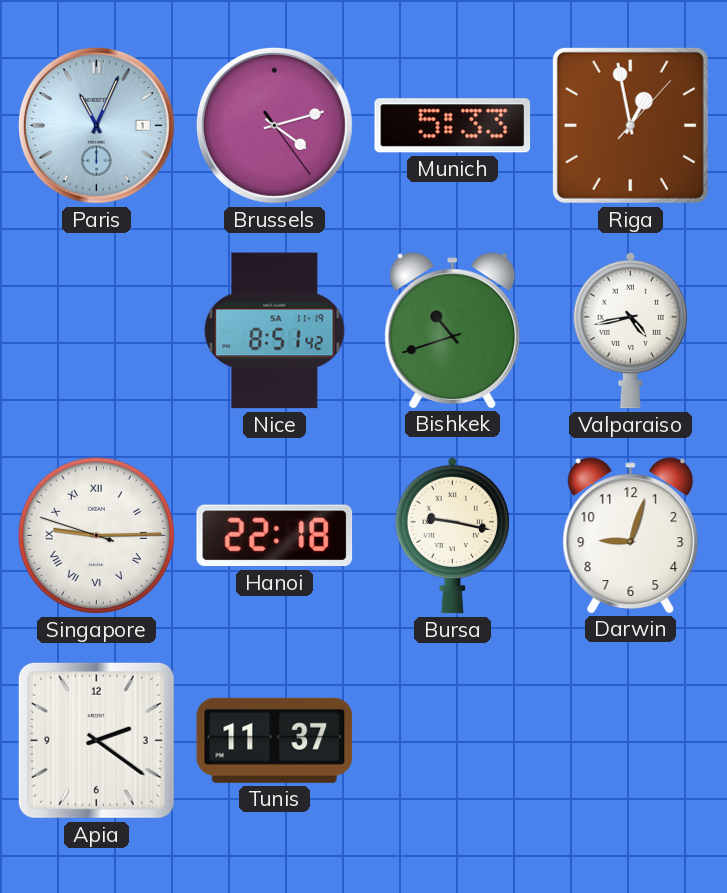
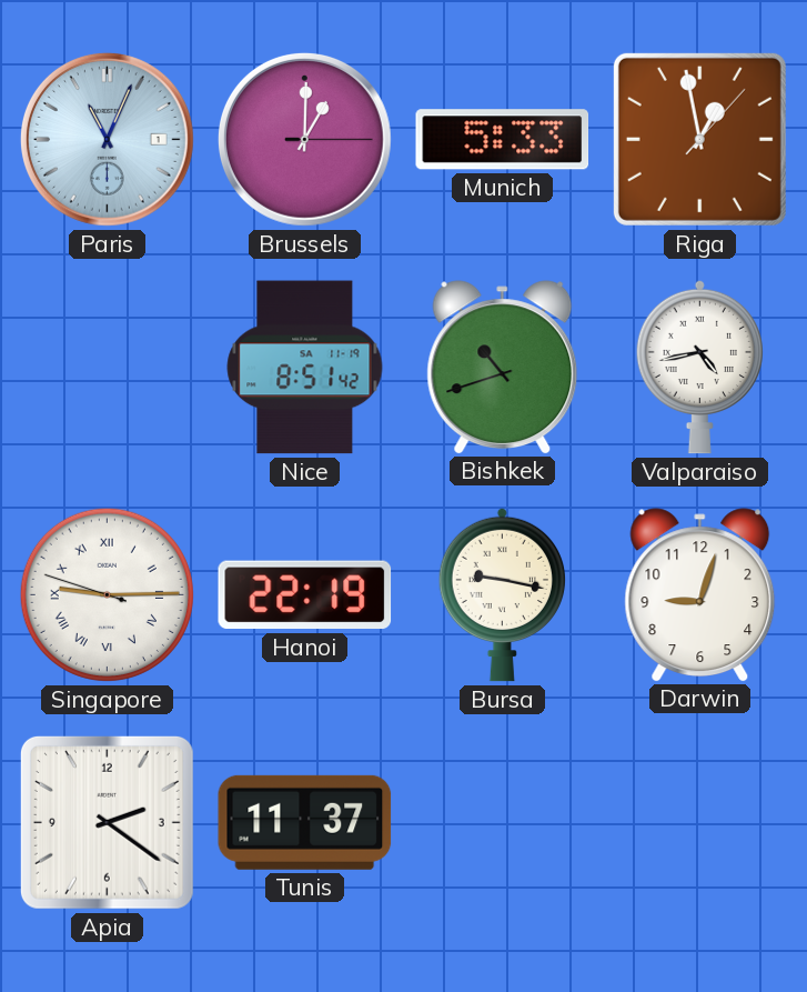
Brussels: 4:12 -> 1:00
Hanoi: 22:18 -> 22:19
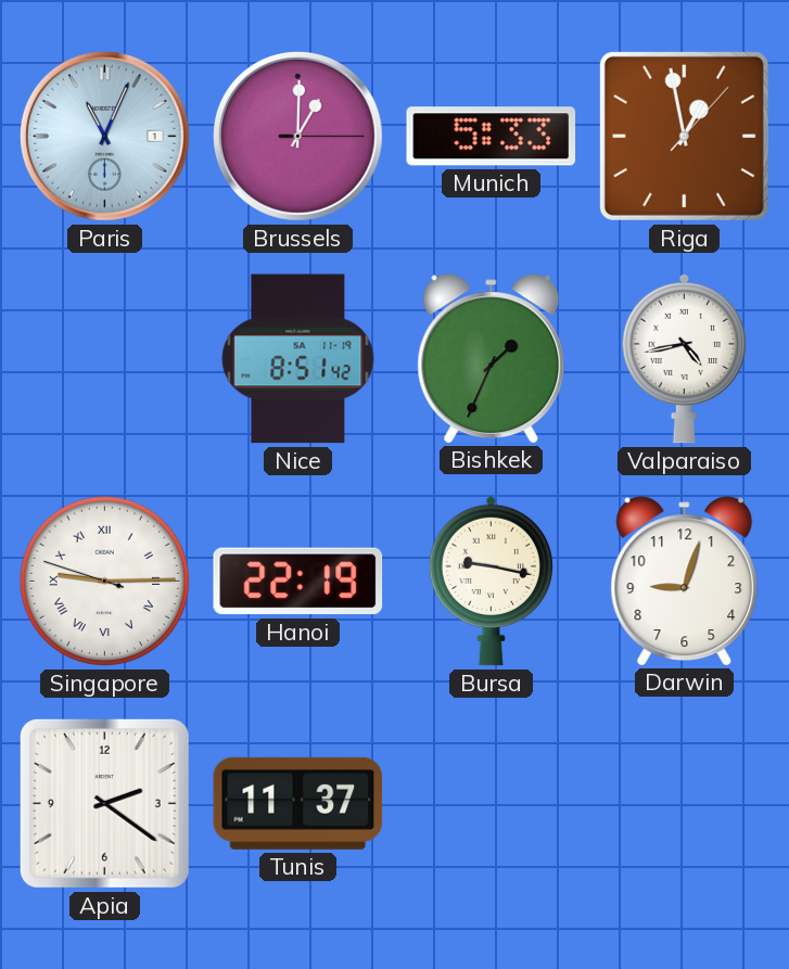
Bishkek: 10:42 -> 1:34
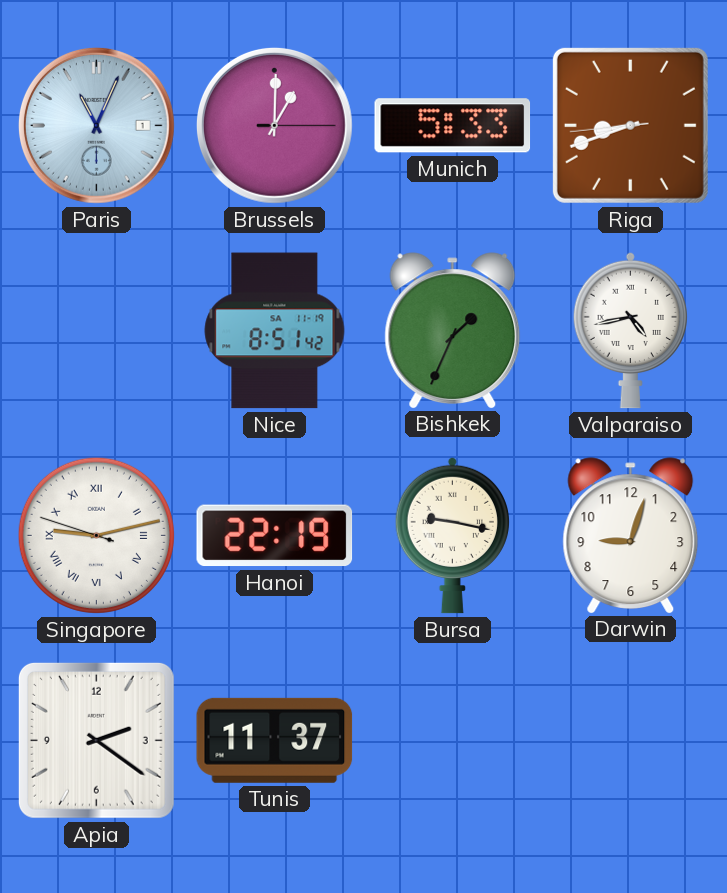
Riga: 12:58 -> 8:41
Singapore: 9:14 -> 9:12
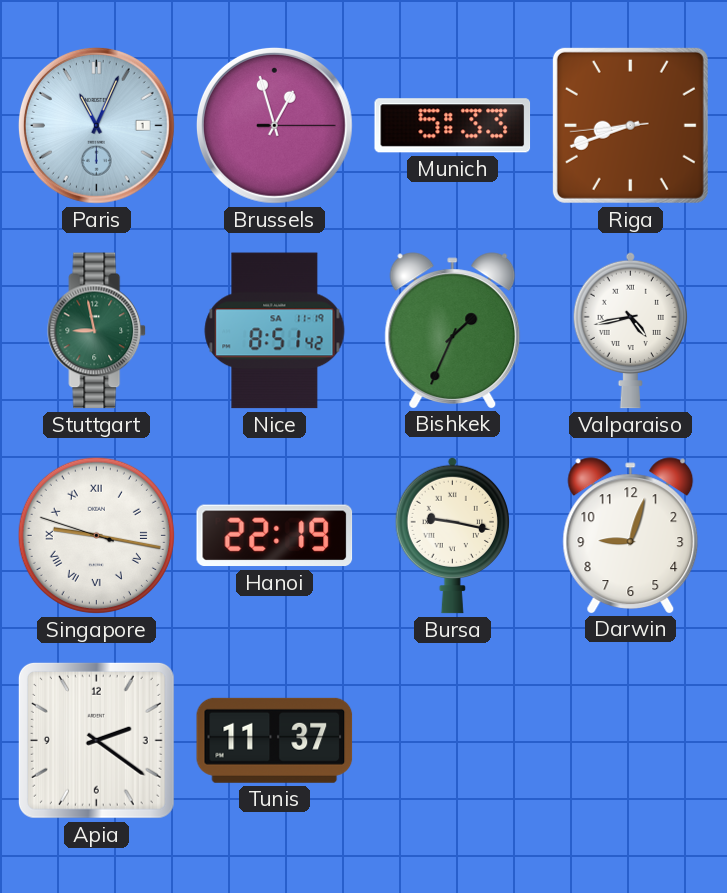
Brussels: 1:00 -> 12:57
Stuttgart: none -> 8:58
Singapore: 9:12 -> 9:16
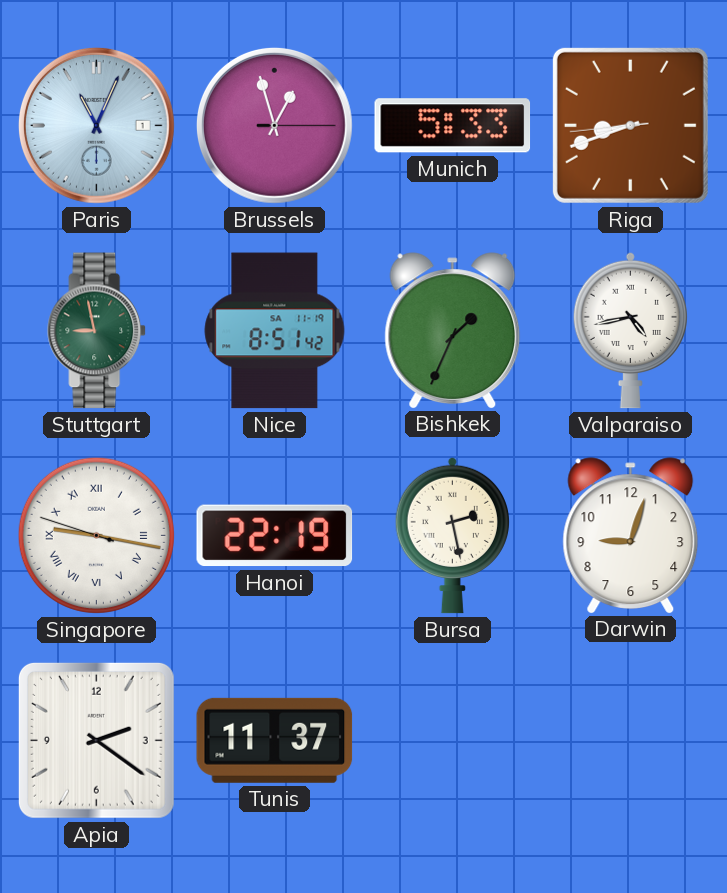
Bursa: 9:17 -> 2:28
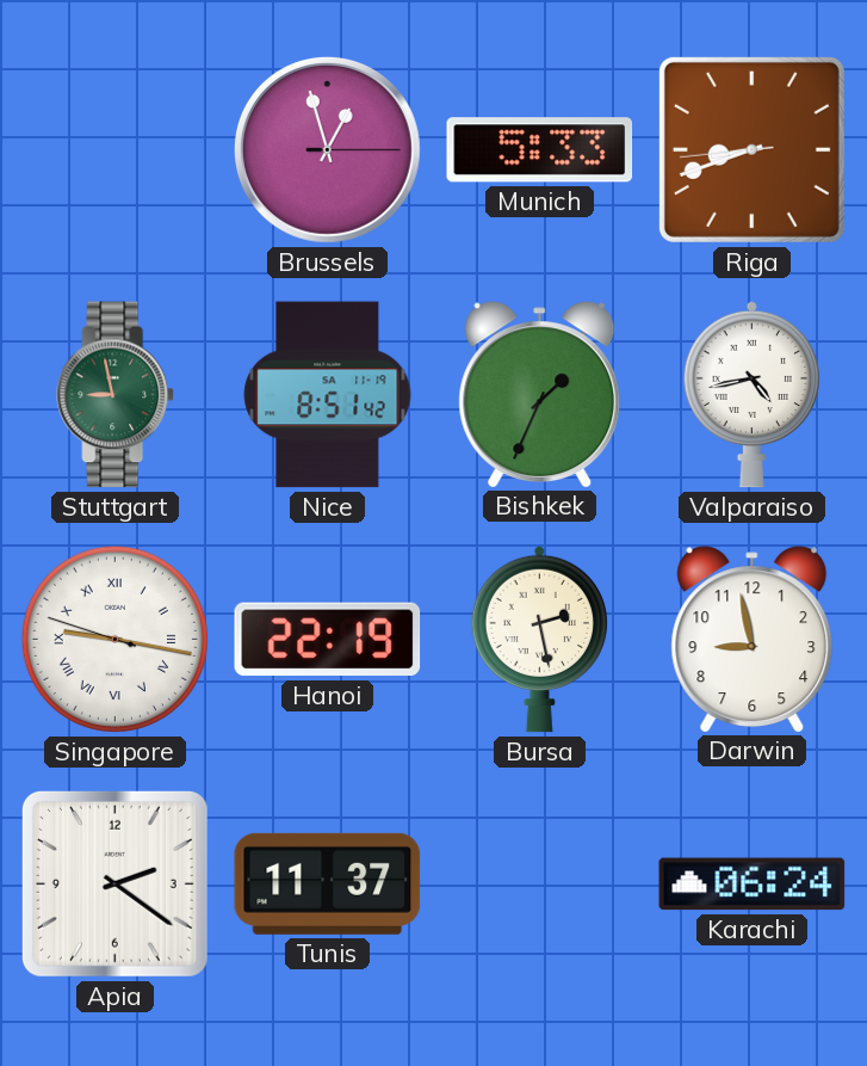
Paris: 11:04 -> none
Darwin: 9:03 -> 8:58
Karachi: none -> 06:24
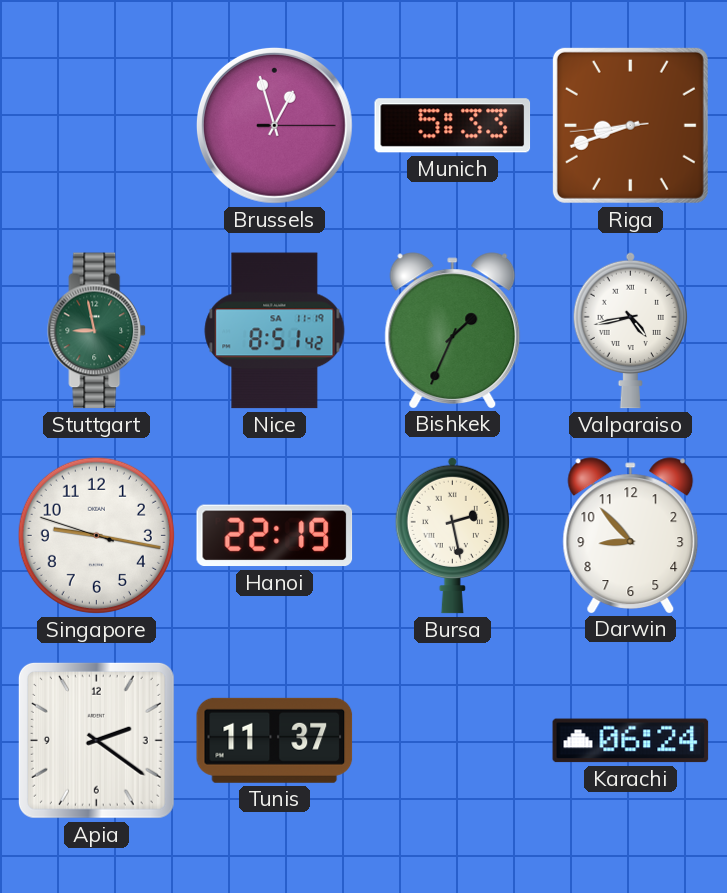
Singapore numerals: Roman -> Arabic
Darwin: 8:58 -> 8:53
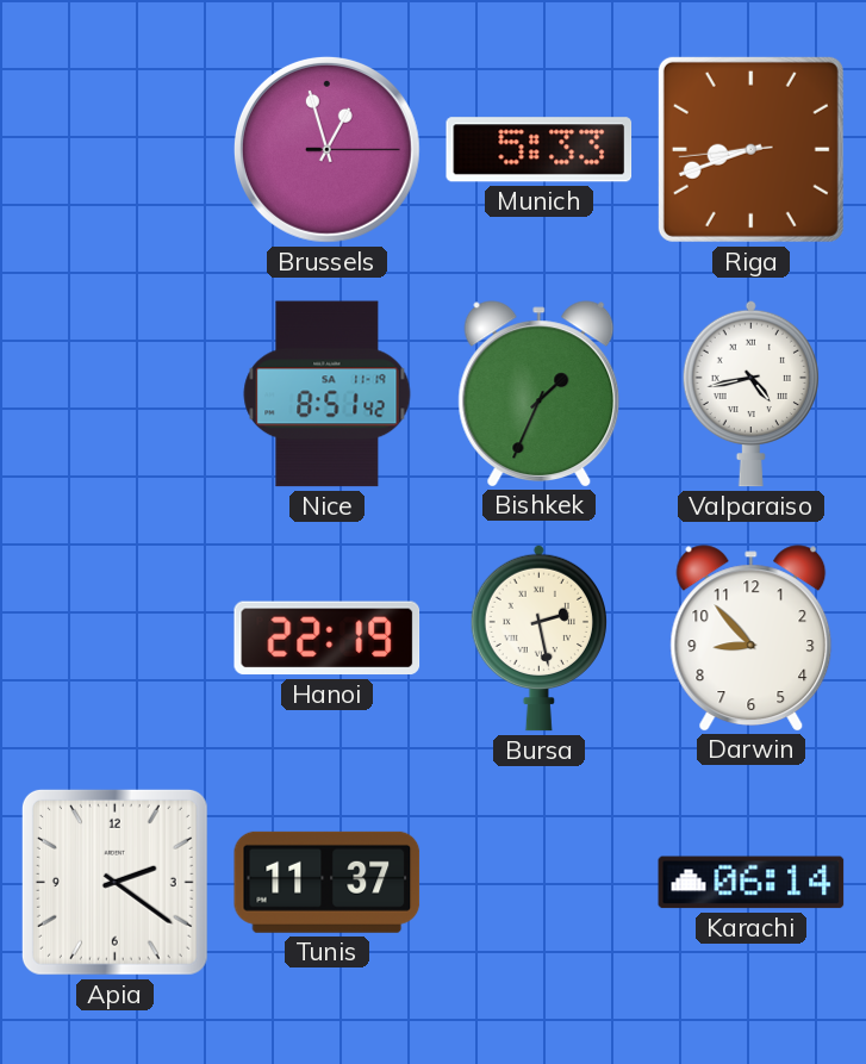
Stuttgart: 8:58 -> none
Singapore: 9:16 -> none
Karachi: 06:24 -> 06:14
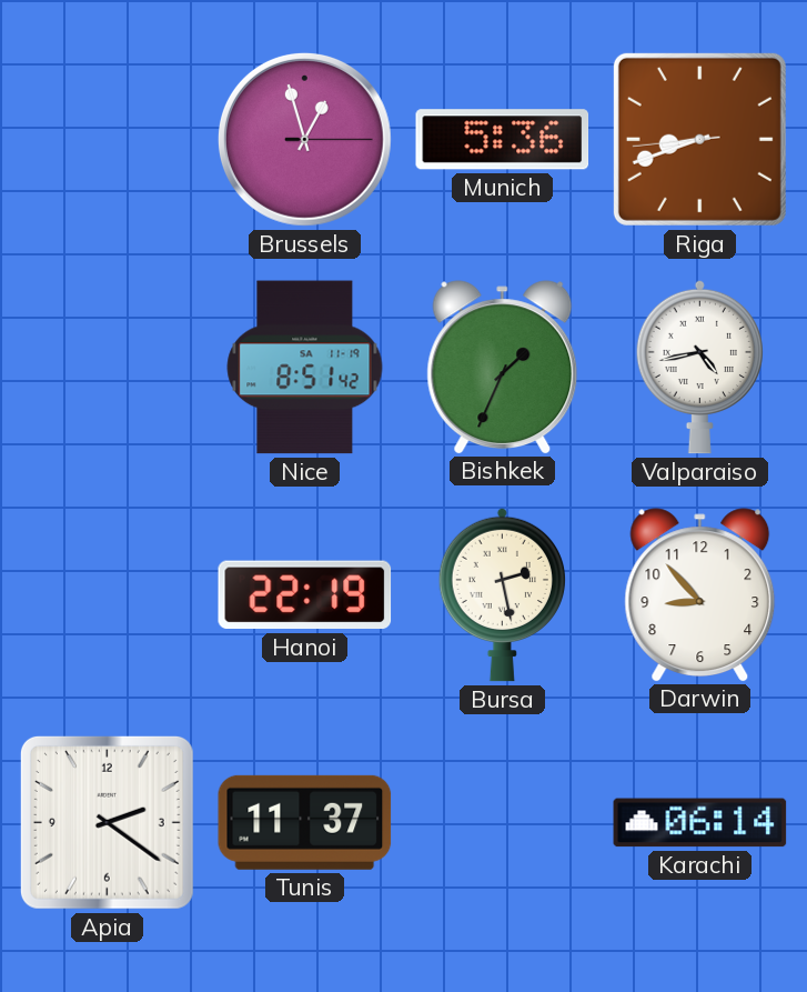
Munich: 5:33 -> 5:36
